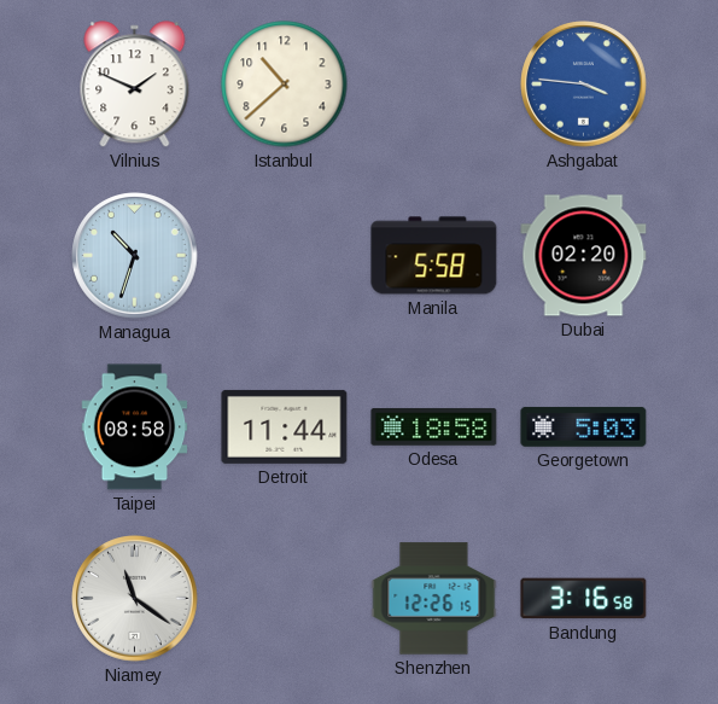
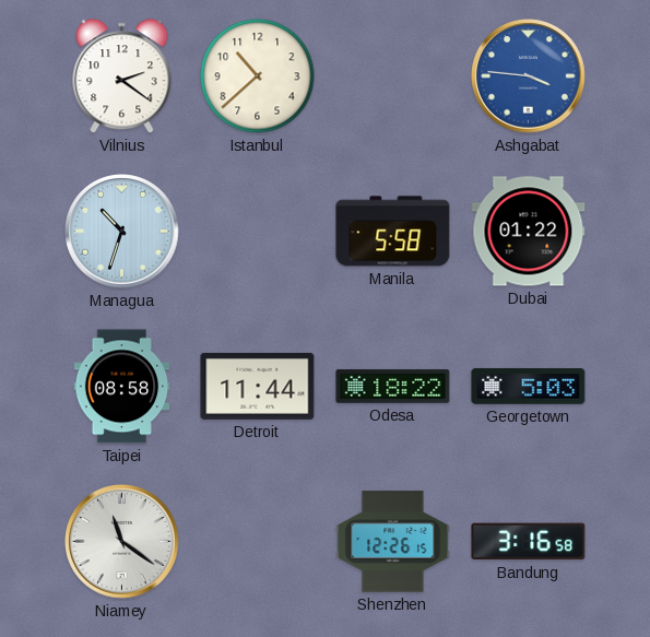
Vilnius: 1:49 -> 2:21
Dubai: 02:20 -> 01:22
Odesa: 18:58 -> 18:22
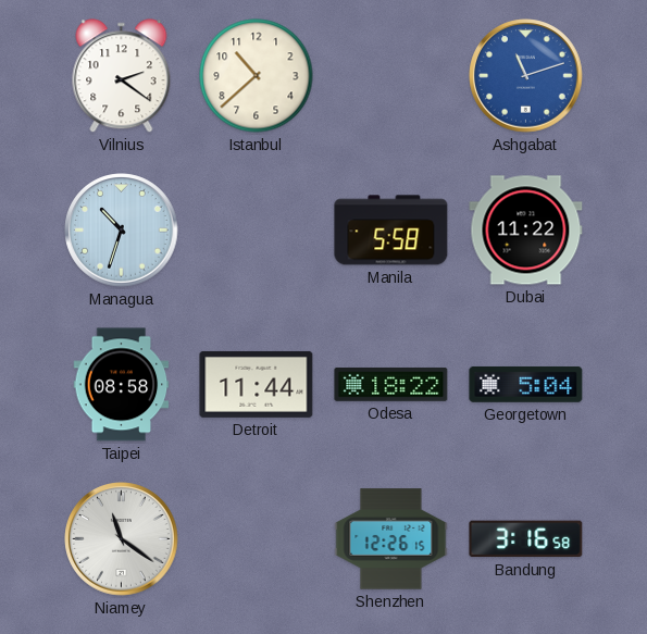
Ashgabat: 3:46 -> 11:12
Dubai: 01:22 -> 11:22
Georgetown: 5:03 -> 5:04
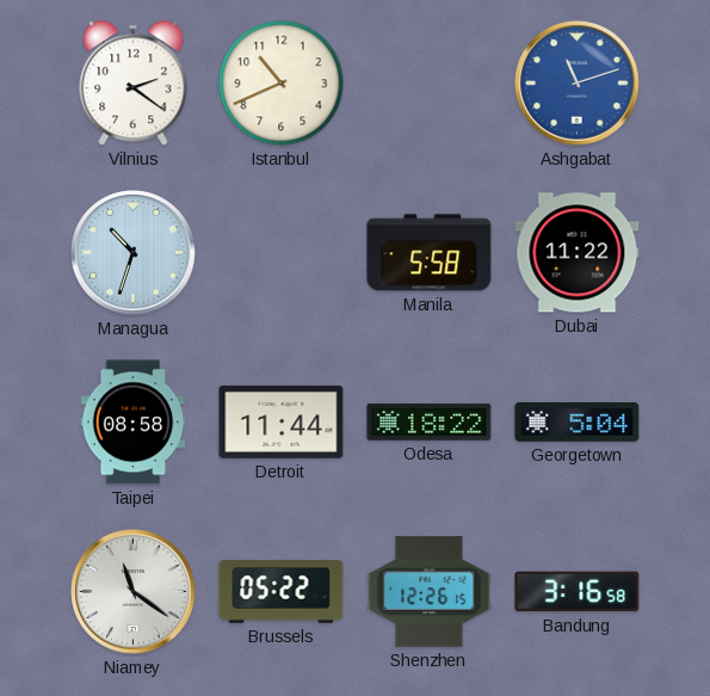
Istanbul: 10:38 -> 10:41
Brussels: none -> 05:22
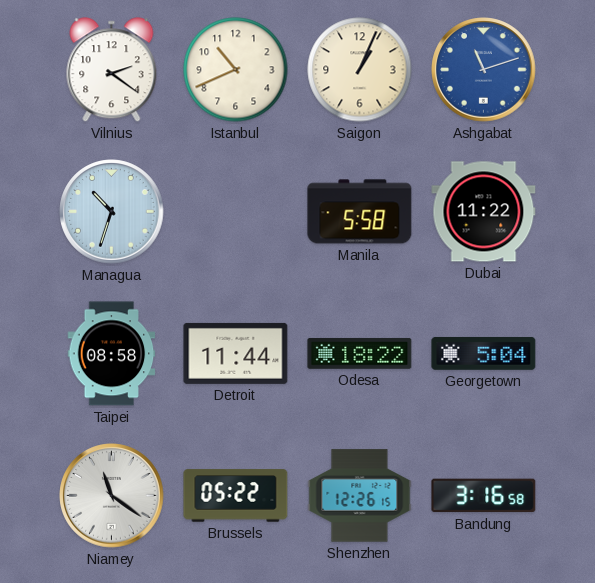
Saigon: none -> 1:04
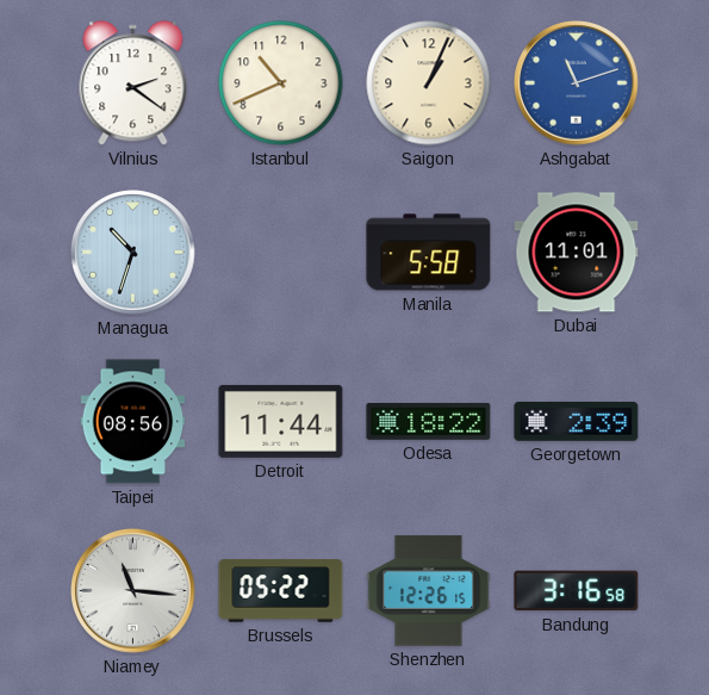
Dubai: 11:22 -> 11:01
Taipei: 08:58 -> 08:56
Georgetown: 5:04 -> 2:39
Niamey: 11:21 -> 11:16
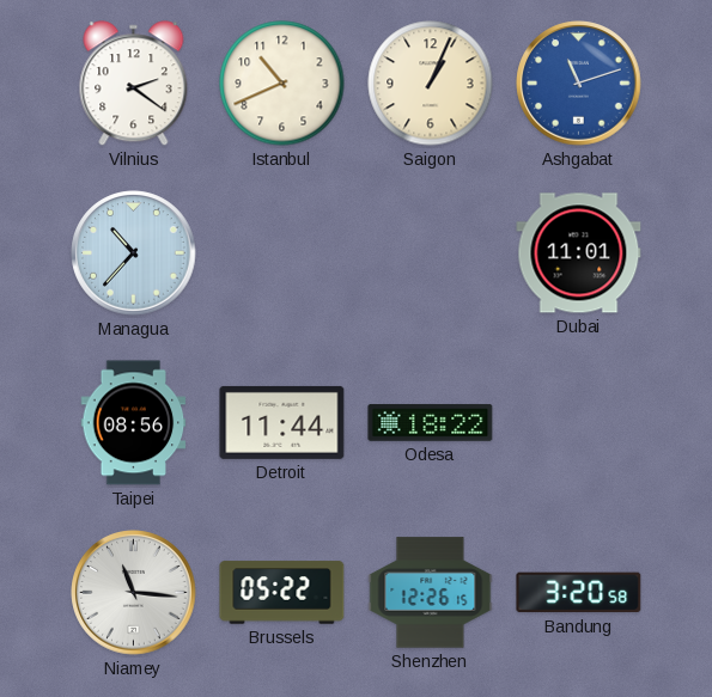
Managua: 10:33 -> 10:37
Manila: 5:58 -> none
Georgetown: 2:39 -> none
Bandung: 3:16 -> 3:20
